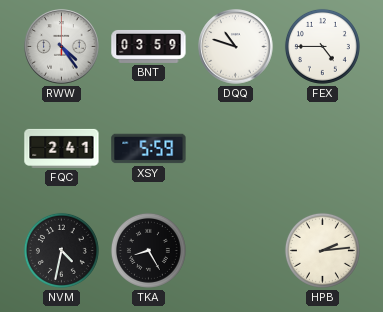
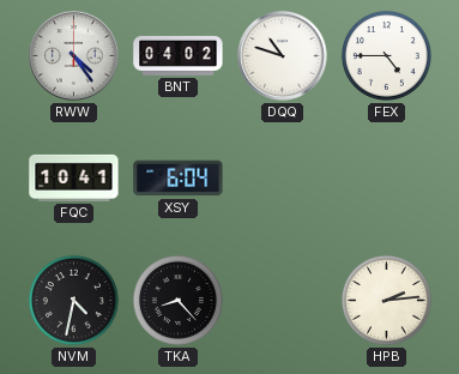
BNT: 03:59 -> 04:02
FQC: 2:41 -> 10:41
XSY: 5:59 -> 6:04
TKA: 8:25 -> 8:23
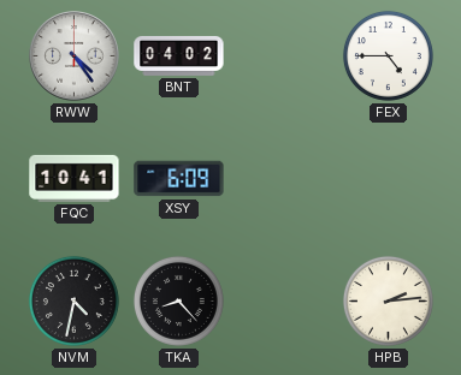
DQQ: 10:48 -> none
XSY: 6:04 -> 6:09
